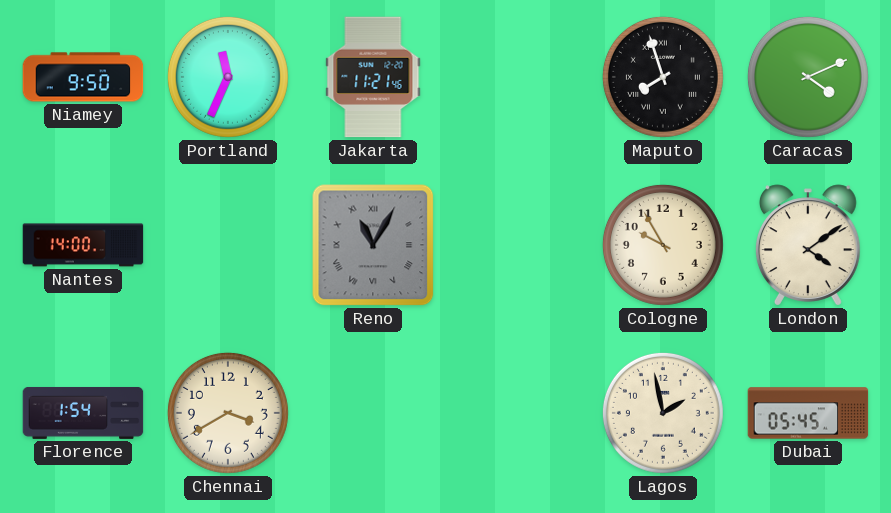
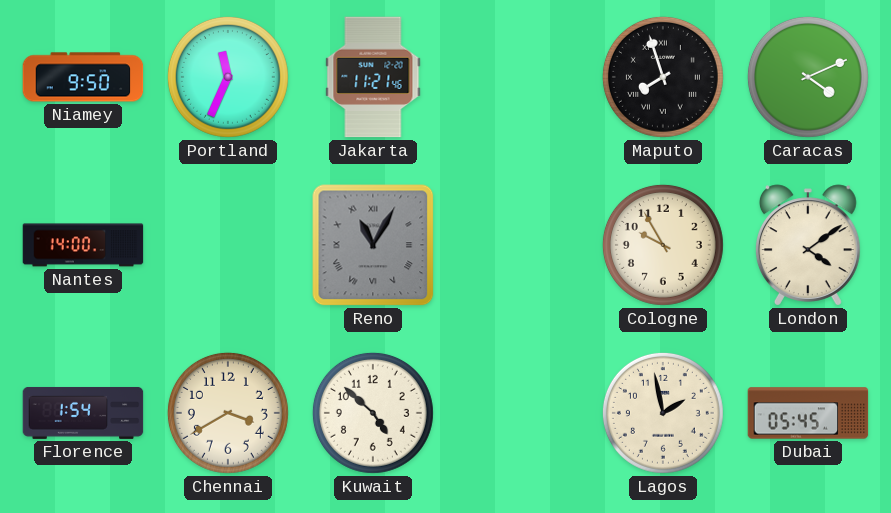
Kuwait: none -> 4:52
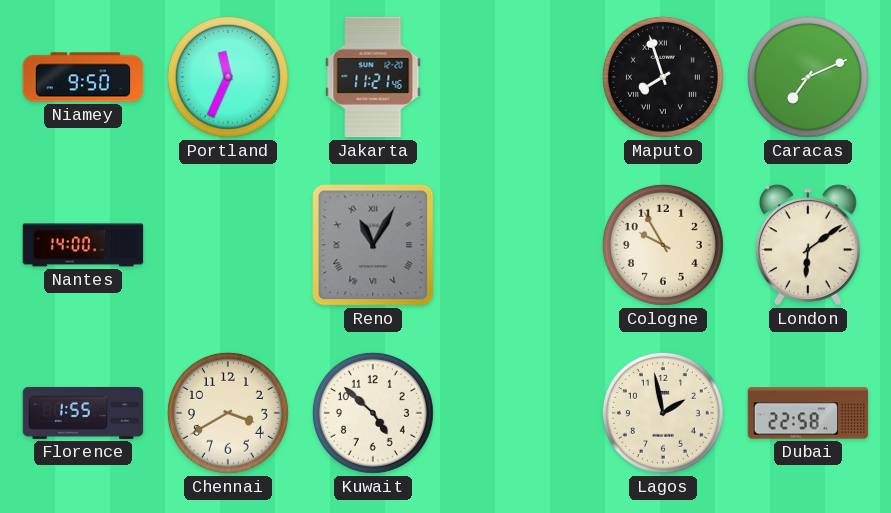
Caracas: 4:11 -> 7:11
London: 4:09 -> 6:09
Florence: 1:54 -> 1:55
Dubai: 05:45 -> 22:58
